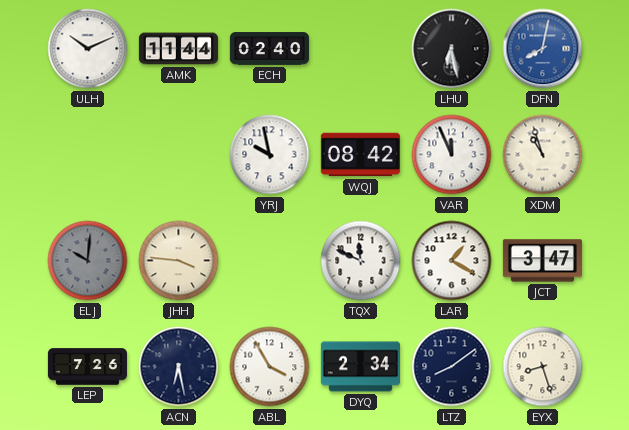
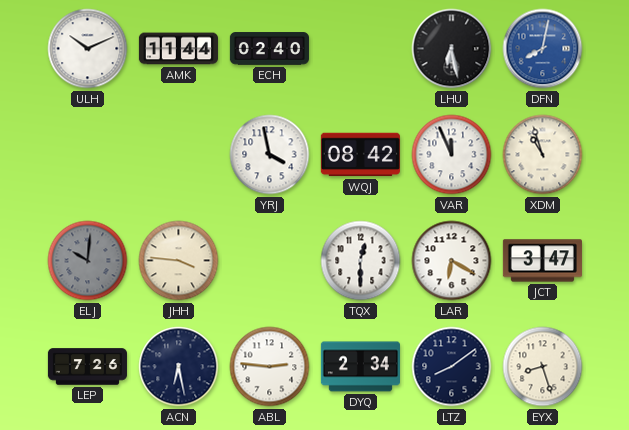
YRJ: 9:58 -> 3:58
TQX: 11:49 -> 12:30
LAR: 1:20 -> 6:20
ABL: 3:55 -> 2:46
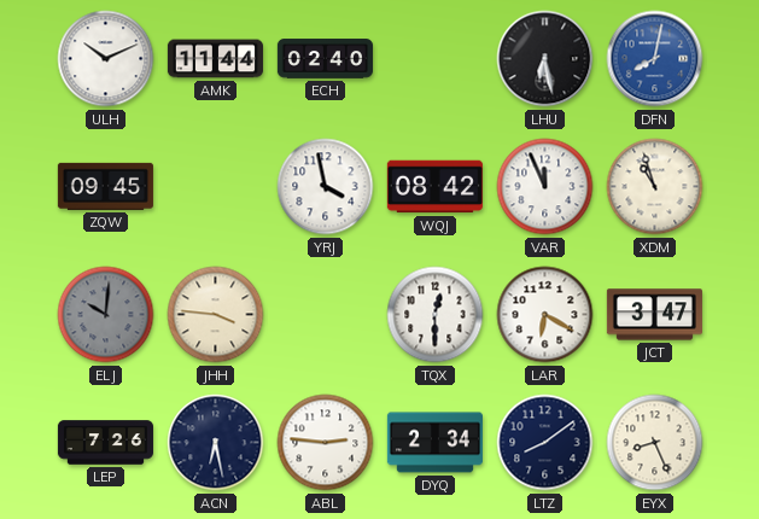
ZQW: none -> 09:45
EYX: 8:27 -> 8:26
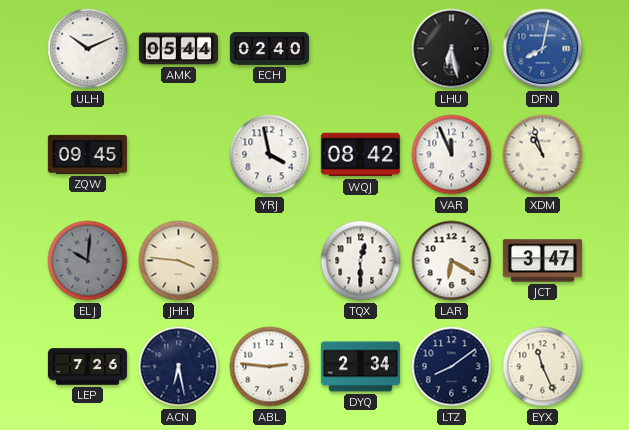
AMK: 11:44 -> 05:44
EYX: 8:26 -> 11:26
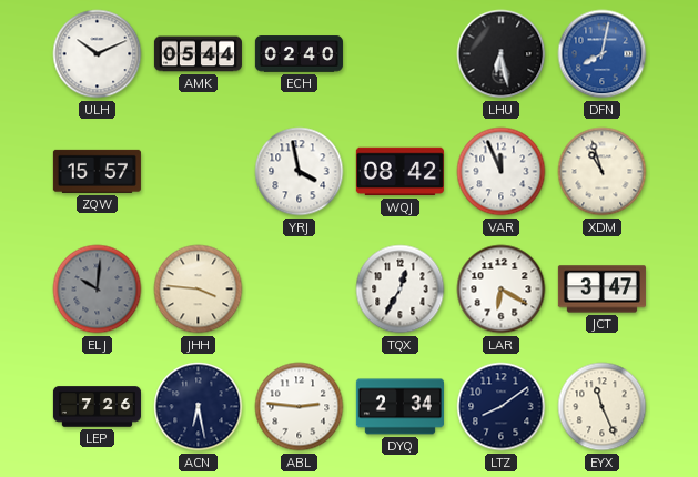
ZQW: 09:45 -> 15:57
TQX: 12:30 -> 12:35
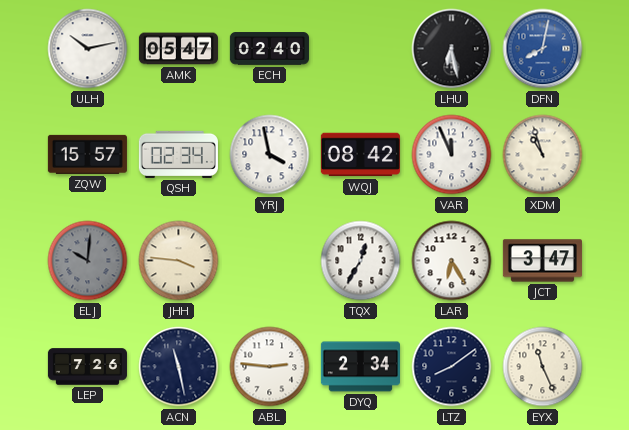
ULH: 10:11 -> 10:13
AMK: 05:44 -> 05:47
QSH: none -> 02:34
LAR: 6:20 -> 6:25
ACN: 6:28 -> 11:28
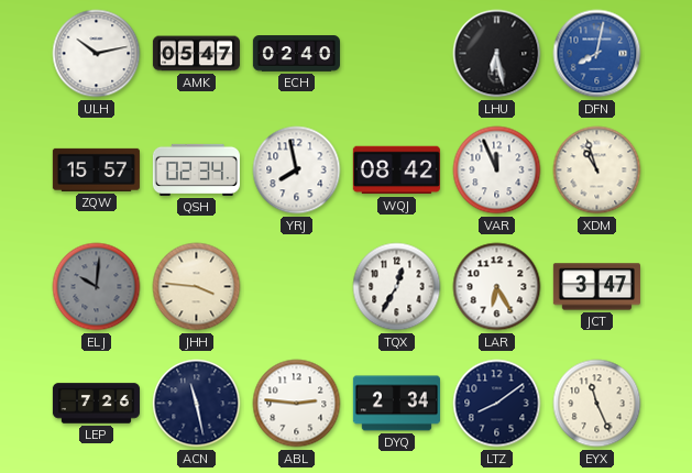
YRJ: 3:58 -> 7:58
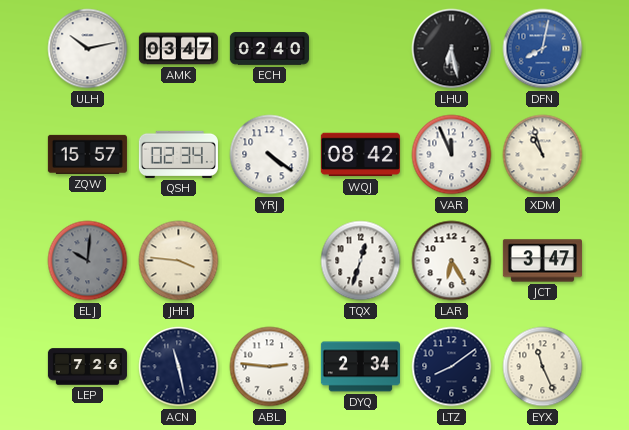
AMK: 05:47 -> 03:47
YRJ: 7:58 -> 4:21
TQX: 12:35 -> 12:33
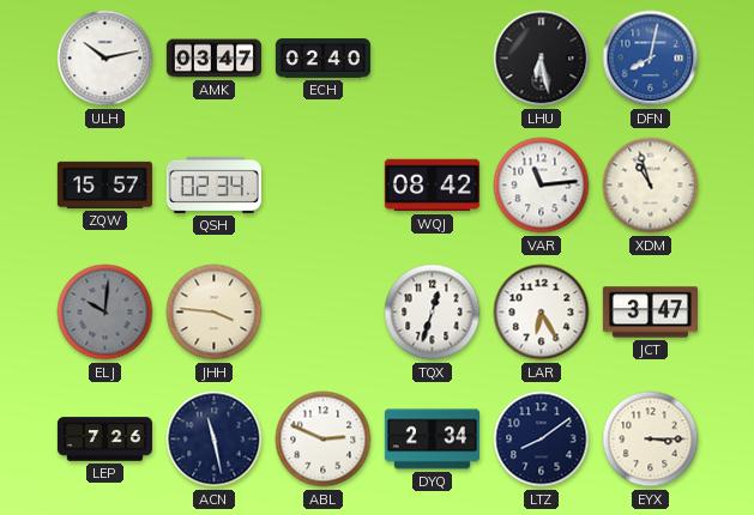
YRJ: 4:21 -> none
VAR: 11:56 -> 11:14
ABL: 2:46 -> 2:49
EYX: 11:26 -> 3:15
